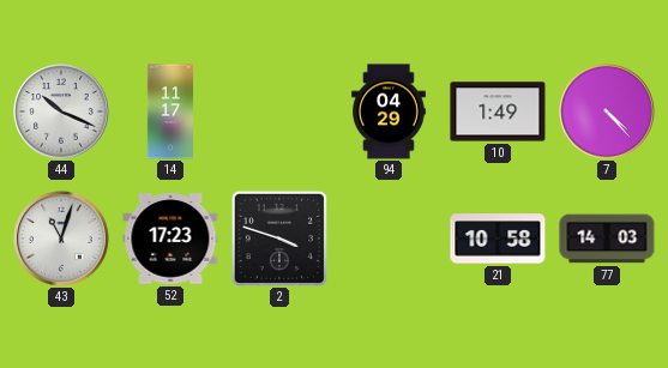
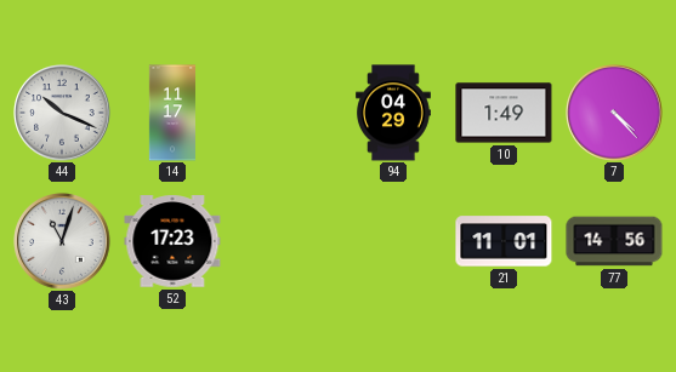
2: 3:48 -> none
21: 10:58 -> 11:01
77: 14:03 -> 14:56
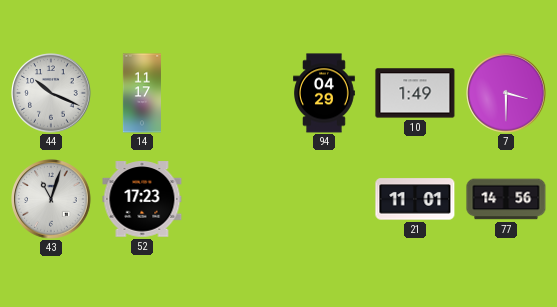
7: 4:23 -> 3:30
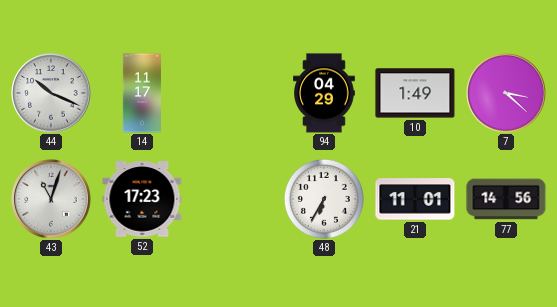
7: 3:30 -> 3:22
48: none -> 6:35
